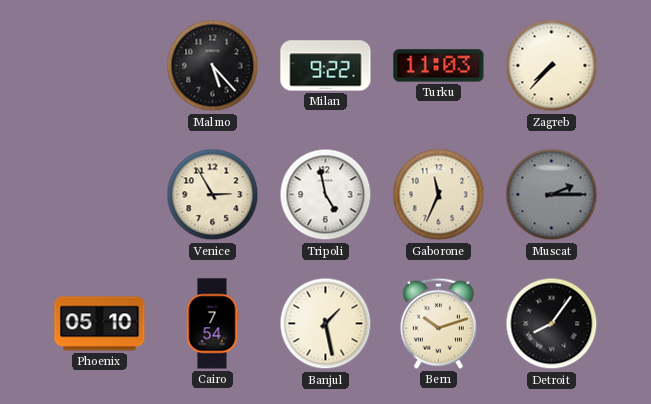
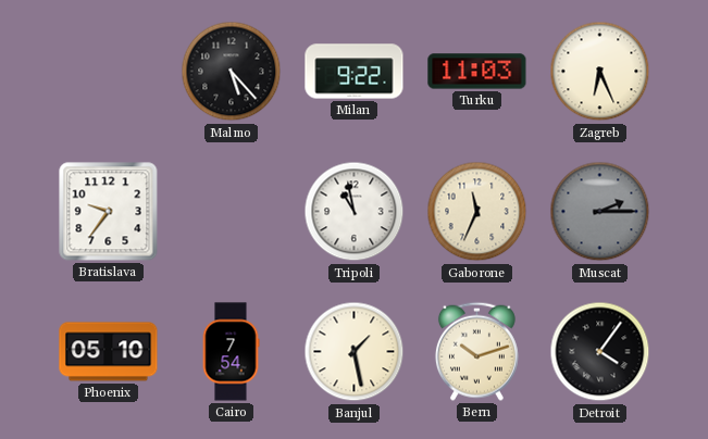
Zagreb: 7:37 -> 6:26
Bratislava: none -> 9:36
Venice: 2:55 -> none
Tripoli: 4:58 -> 10:58
Detroit: 8:06 -> 4:06
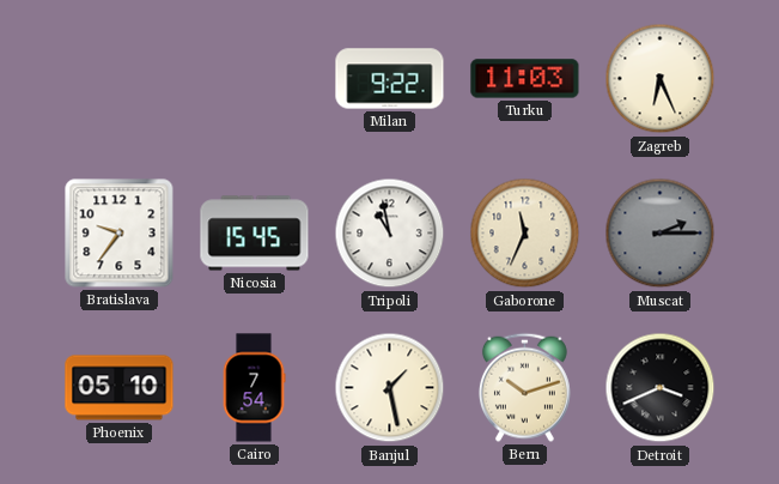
Malmo: 5:23 -> none
Nicosia: none -> 15:45
Detroit: 4:06 -> 3:41
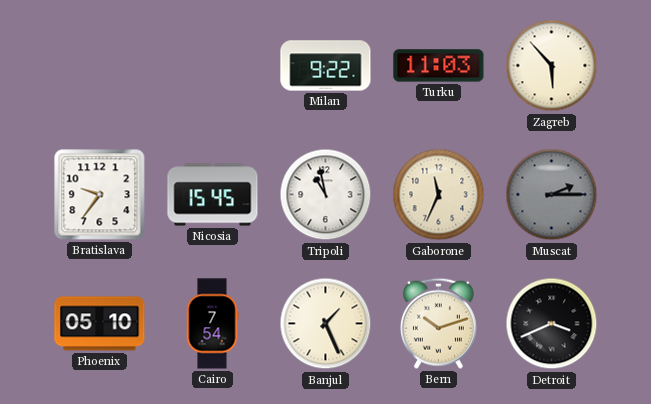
Zagreb: 6:26 -> 5:53
Banjul: 1:28 -> 1:26
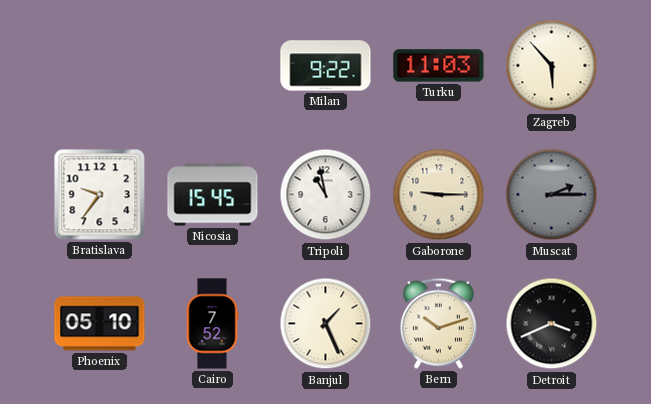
Gaborone: 11:34 -> 9:15
Cairo: 7:54 -> 7:52
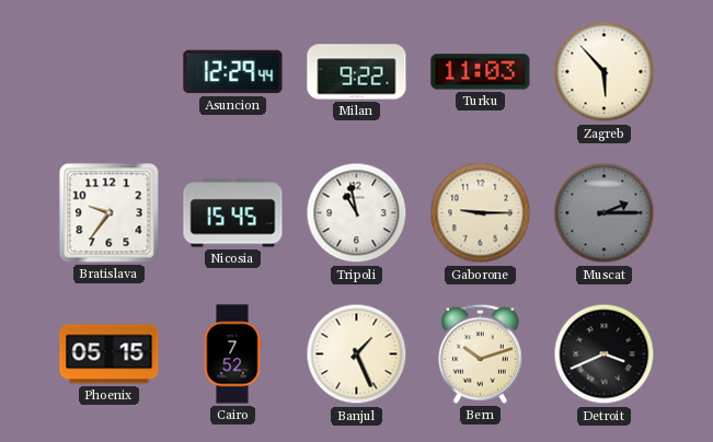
Asuncion: none -> 12:29
Phoenix: 05:10 -> 05:15
